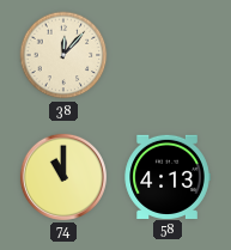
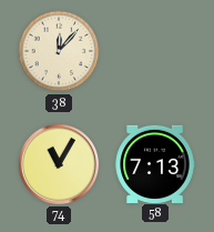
74: 11:00 -> 11:05
58: 4:13 -> 7:13
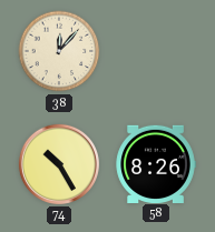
74: 11:05 -> 10:25
58: 7:13 -> 8:26
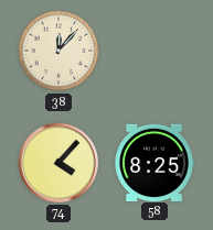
74: 10:25 -> 4:07
58: 8:26 -> 8:25
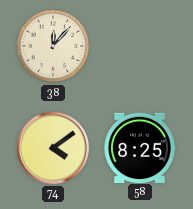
74: 4:07 -> 4:09
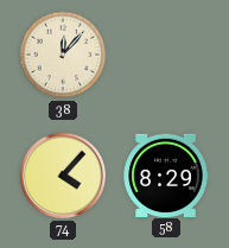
74: 4:09 -> 4:07
58: 8:25 -> 8:29
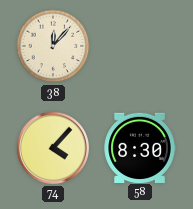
58: 8:29 -> 8:30
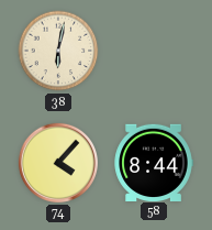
38: 12:07 -> 6:02
58: 8:30 -> 8:44
